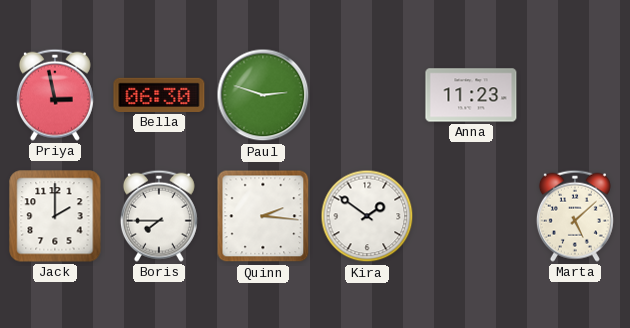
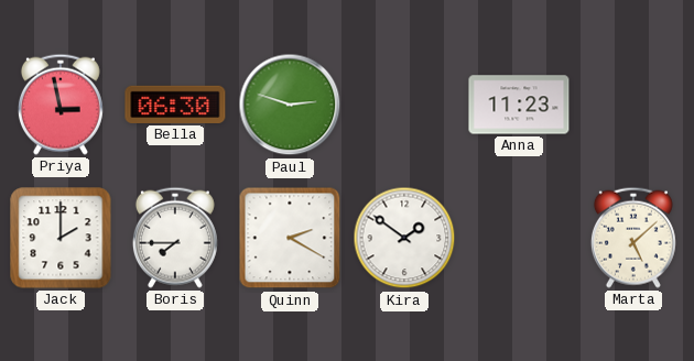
Quinn: 2:16 -> 2:20
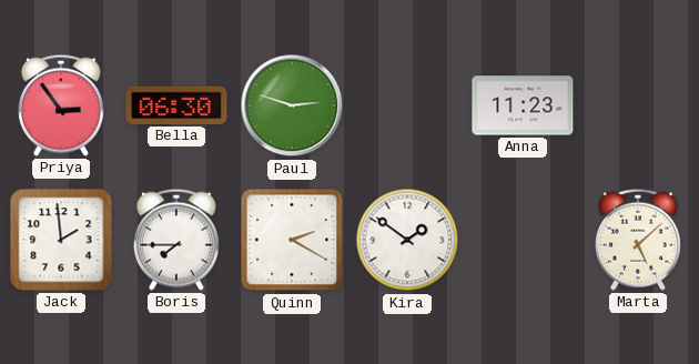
Priya: 2:58 -> 2:54
Jack: 2:00 -> 1:59
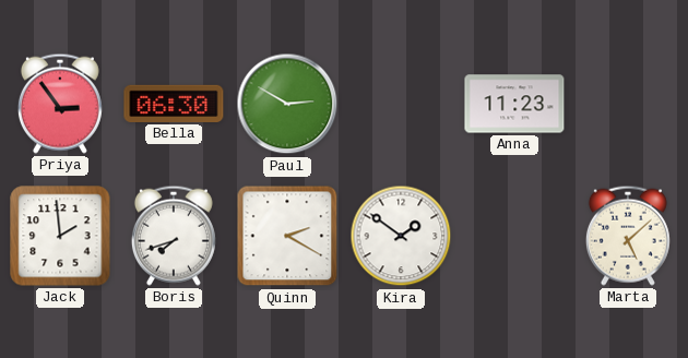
Paul: 2:48 -> 2:50
Boris: 7:45 -> 7:42
